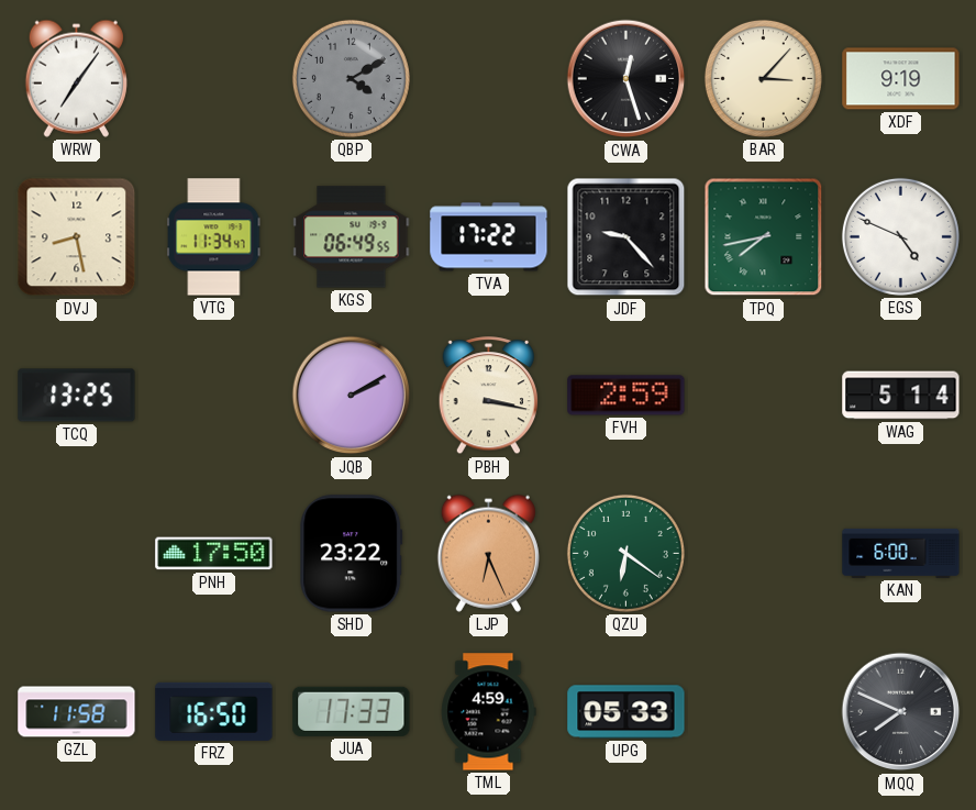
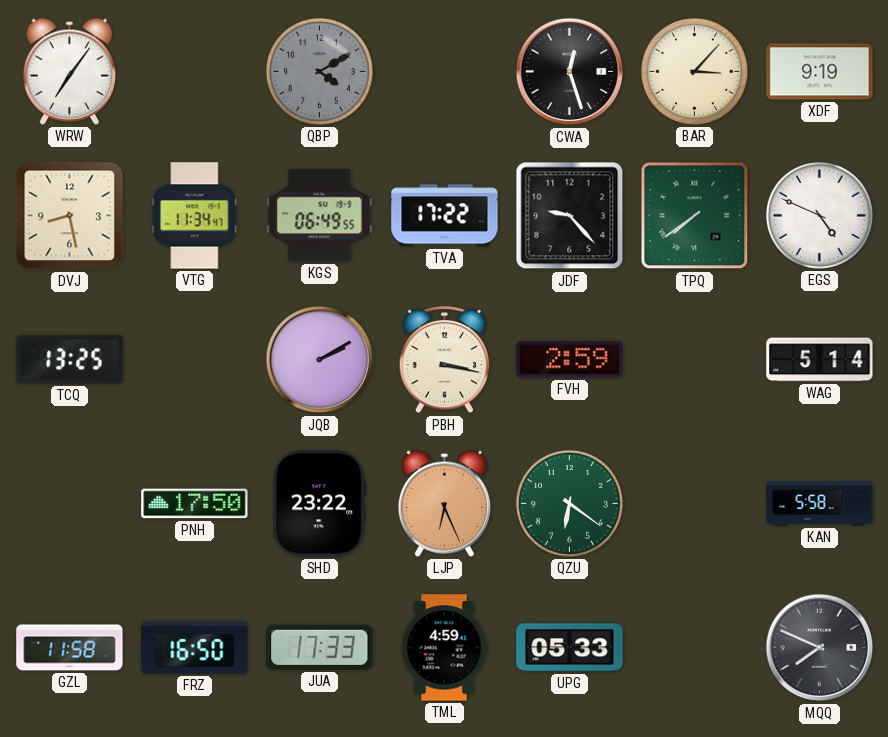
TPQ: 7:43 -> 7:39
KAN: 6:00 -> 5:58
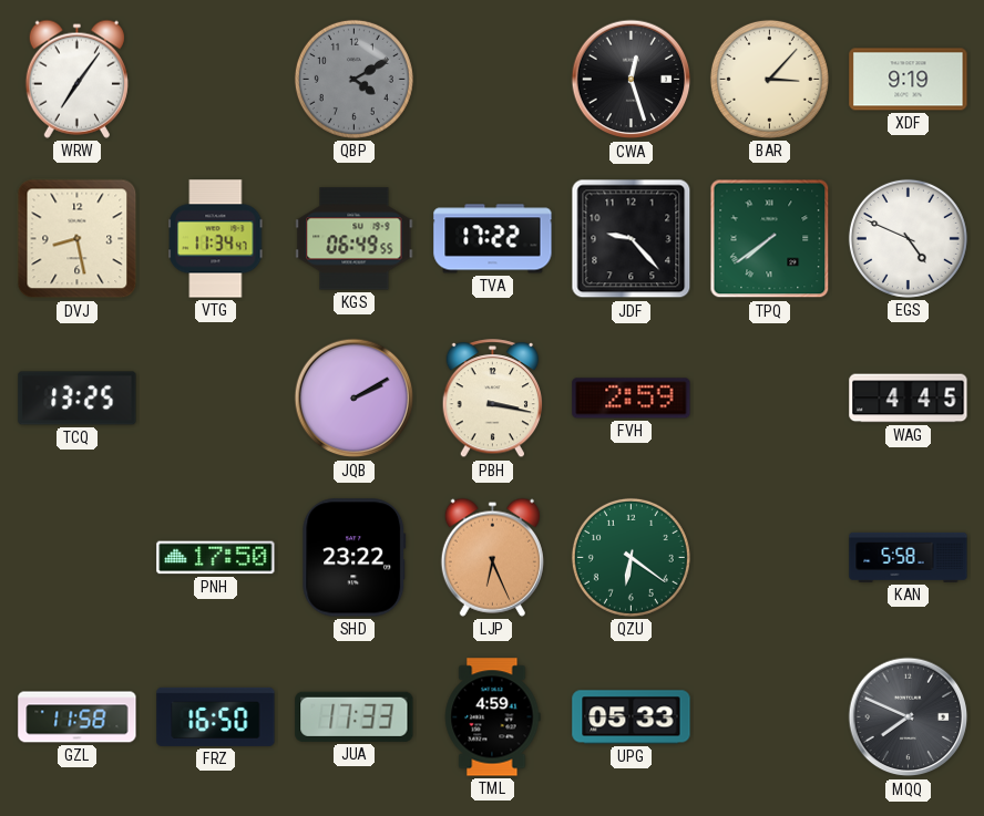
WAG: 5:14 -> 4:45
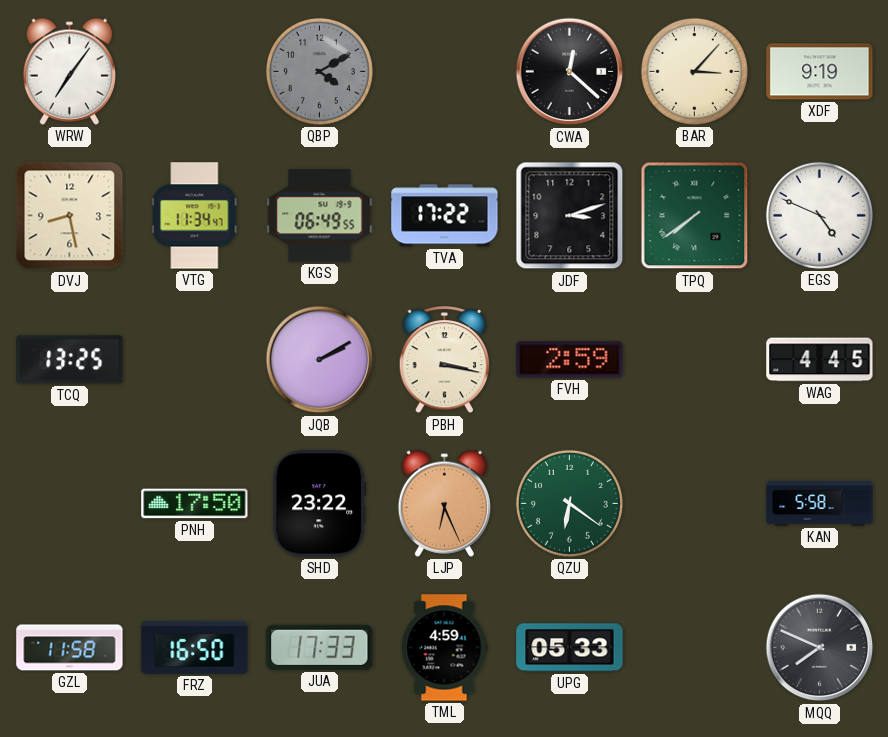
CWA: 12:27 -> 12:22
JDF: 9:23 -> 3:12
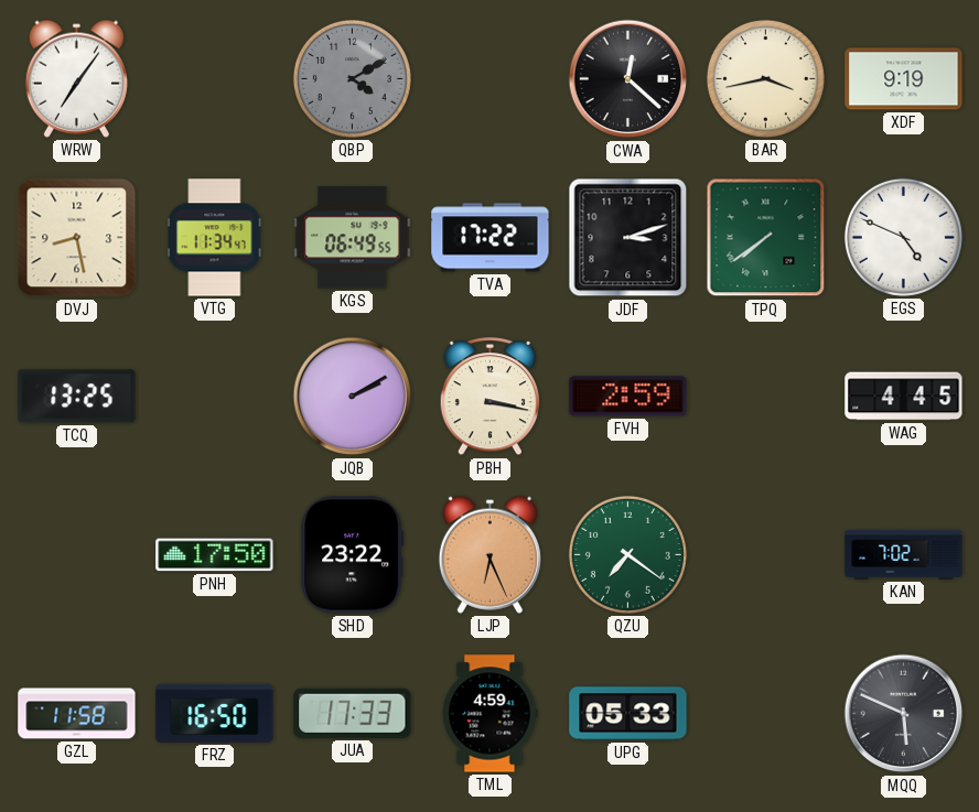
BAR: 3:07 -> 3:43
QZU: 6:21 -> 7:21
KAN: 5:58 -> 7:02
MQQ: 7:49 -> 5:49
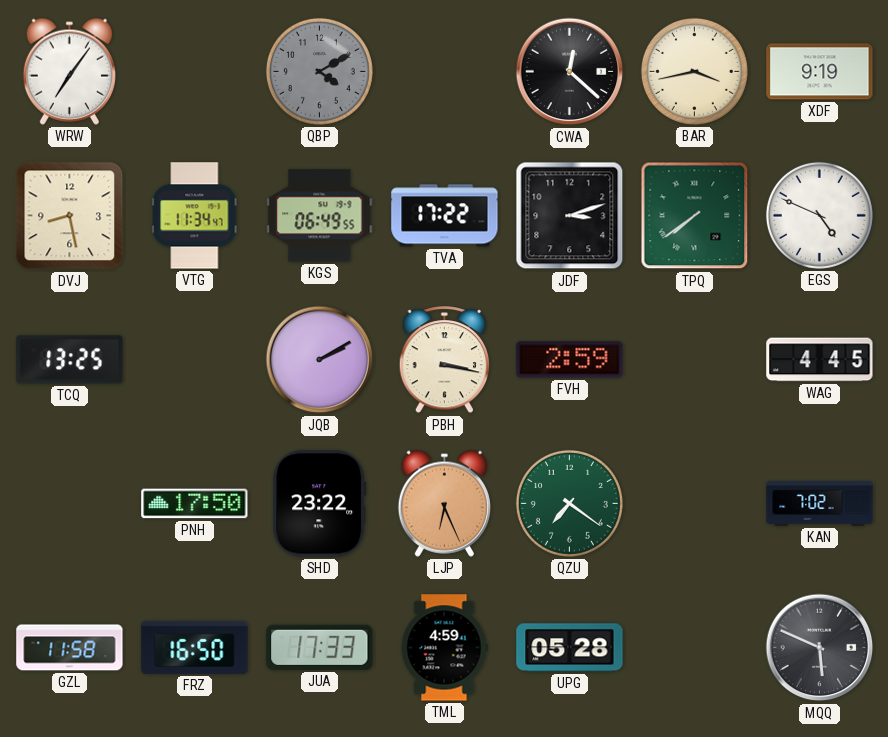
UPG: 05:33 -> 05:28
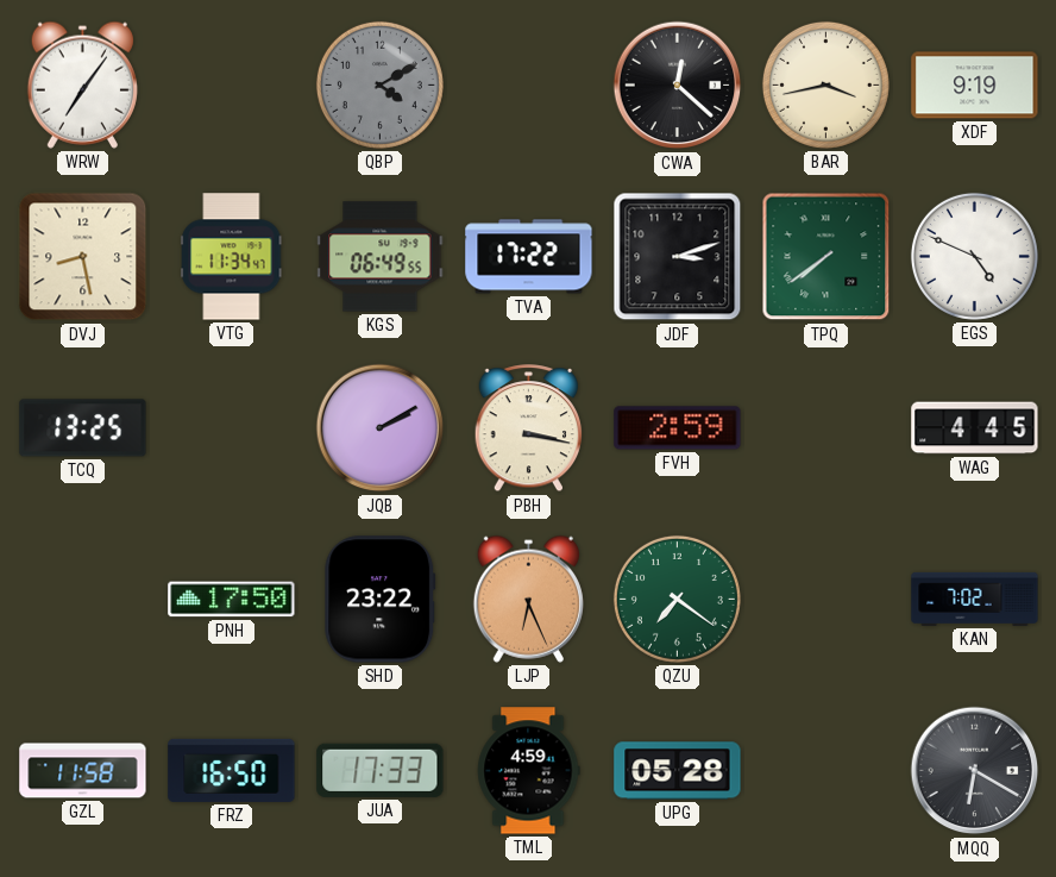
MQQ: 5:49 -> 6:20
